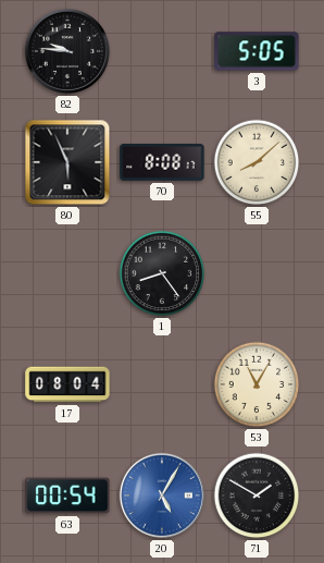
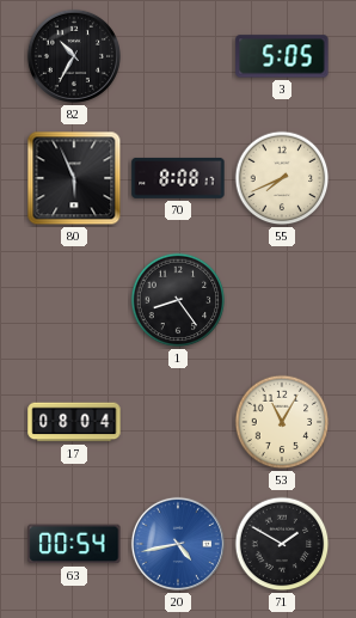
82: 9:46 -> 10:35
55: 8:08 -> 7:41
20: 5:05 -> 4:43
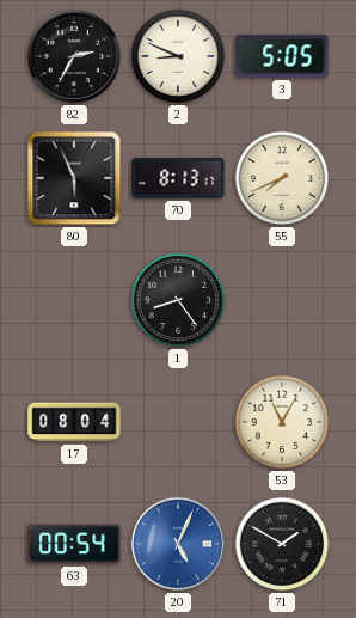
82: 10:35 -> 2:35
2: none -> 8:49
70: 8:08 -> 8:13
20: 4:43 -> 5:04
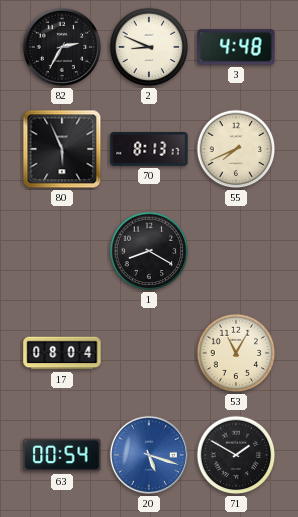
3: 5:05 -> 4:48
1: 8:24 -> 8:20
20: 5:04 -> 5:18
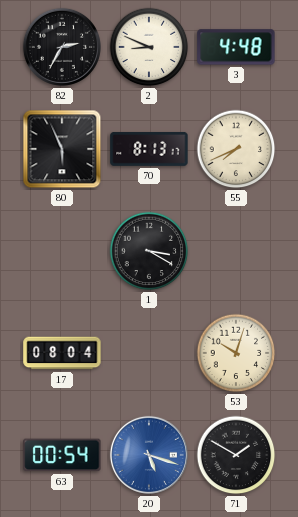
1: 8:20 -> 3:20
53: 11:05 -> 10:03
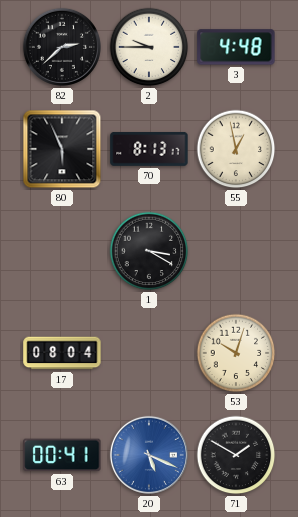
82: 2:35 -> 2:38
2: 8:49 -> 9:45
55: 7:41 -> 12:58
63: 00:54 -> 00:41
20: 5:18 -> 5:19
